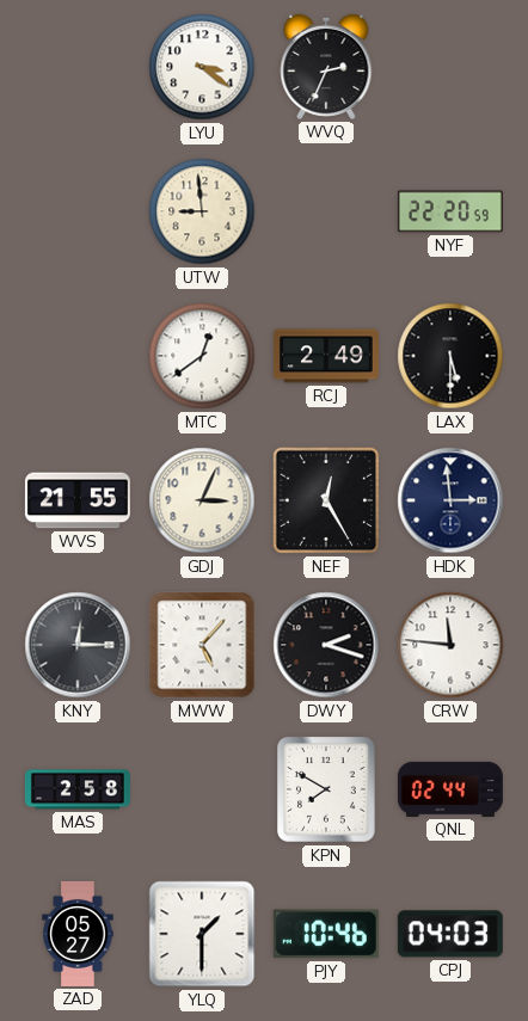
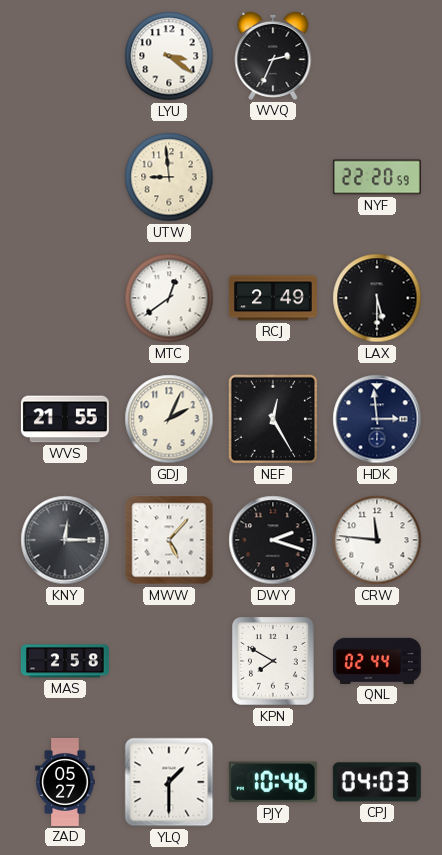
GDJ: 3:04 -> 2:04
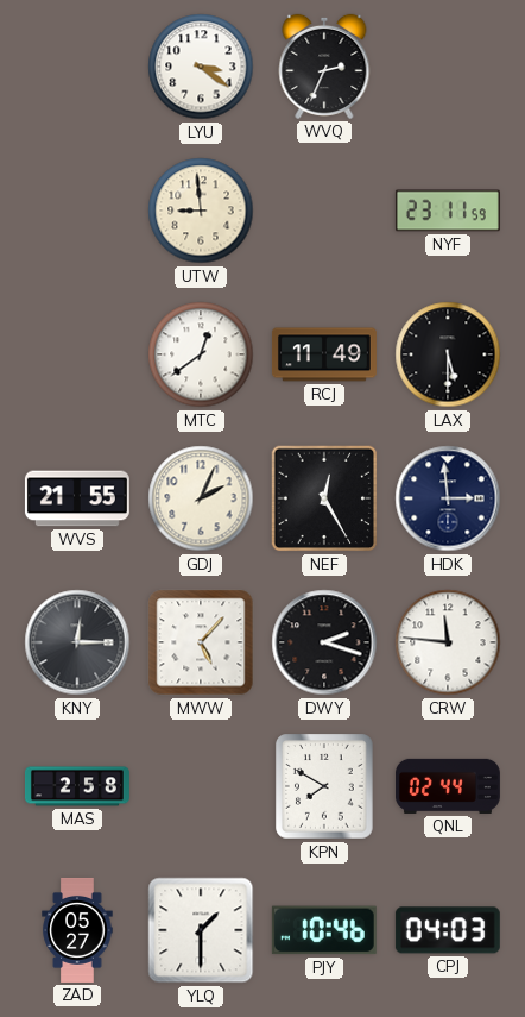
NYF: 22:20 -> 23:11
RCJ: 2:49 -> 11:49
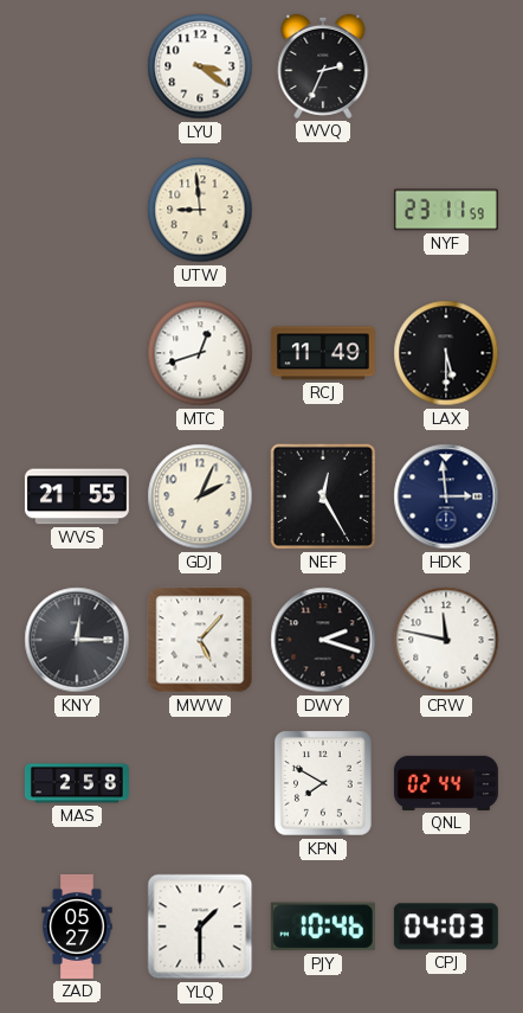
MTC: 12:39 -> 12:42
CRW: 11:46 -> 11:47
